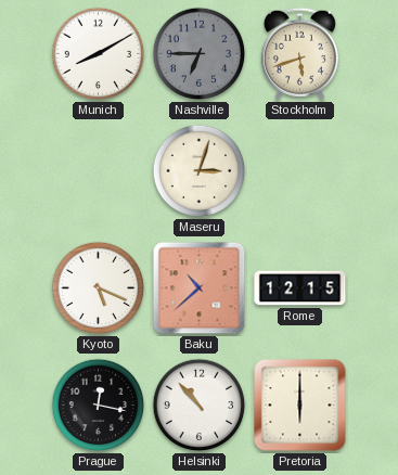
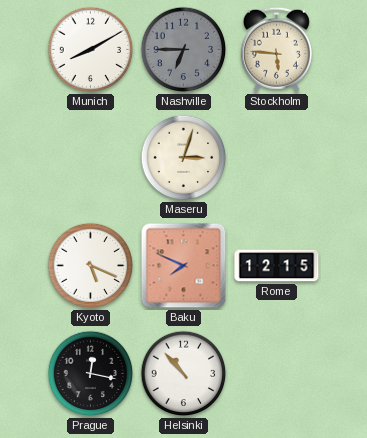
Stockholm: 5:42 -> 5:46
Baku: 10:38 -> 7:49
Pretoria: 6:00 -> none
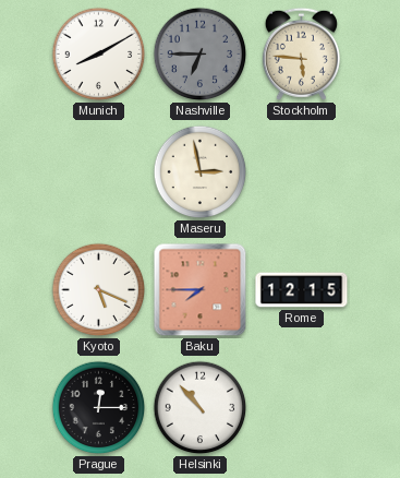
Maseru: 3:03 -> 2:58
Baku: 7:49 -> 7:45
Prague: 12:17 -> 12:15
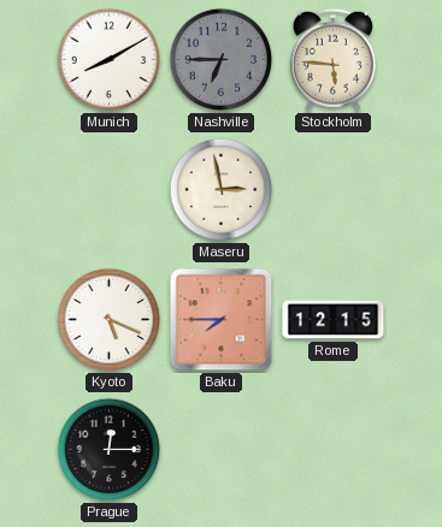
Helsinki: 10:53 -> none
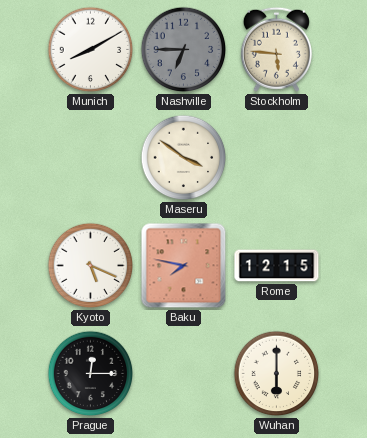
Maseru: 2:58 -> 3:51
Baku: 7:45 -> 7:47
Wuhan: none -> 6:00
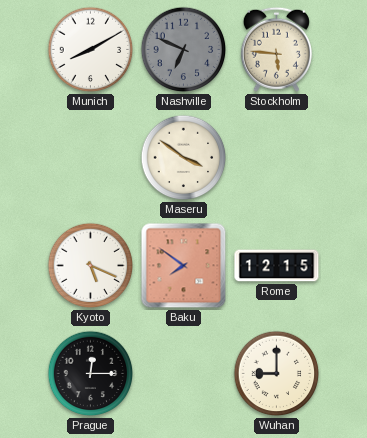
Nashville: 6:45 -> 6:49
Baku: 7:47 -> 7:51
Wuhan: 6:00 -> 9:00
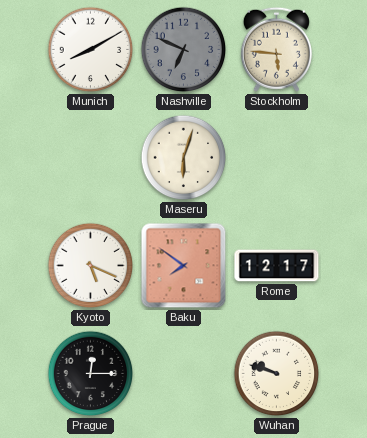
Maseru: 3:51 -> 6:03
Rome: 12:15 -> 12:17
Wuhan: 9:00 -> 9:48
